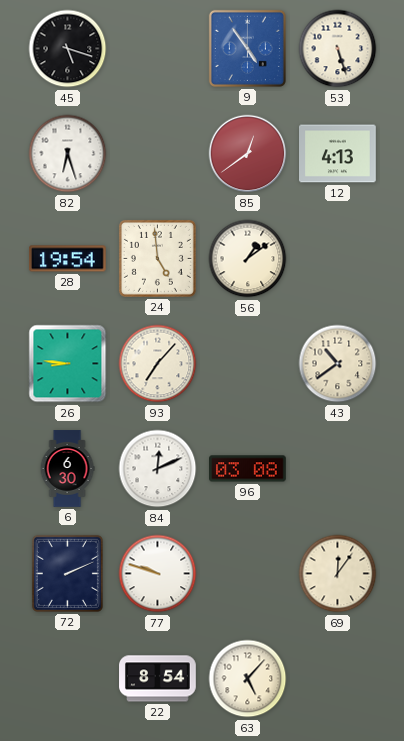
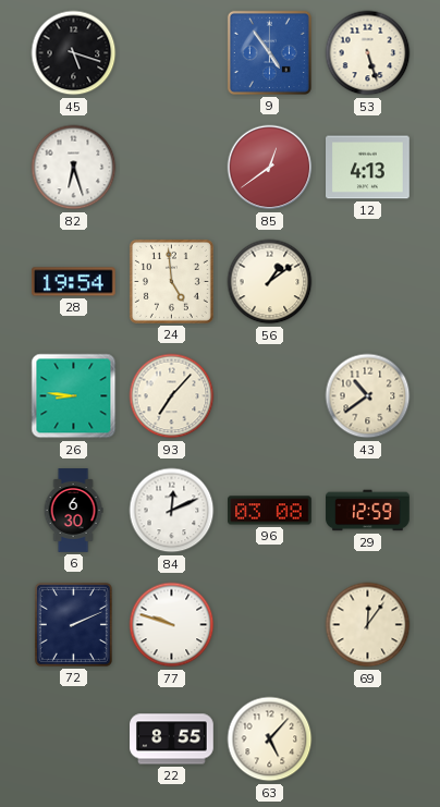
29: none -> 12:59
22: 8:54 -> 8:55
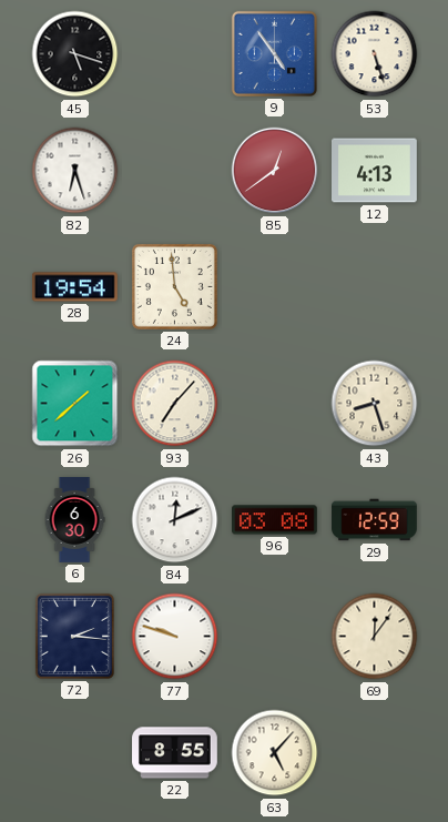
56: 1:09 -> none
26: 8:46 -> 1:38
43: 10:39 -> 8:27
72: 2:11 -> 2:16
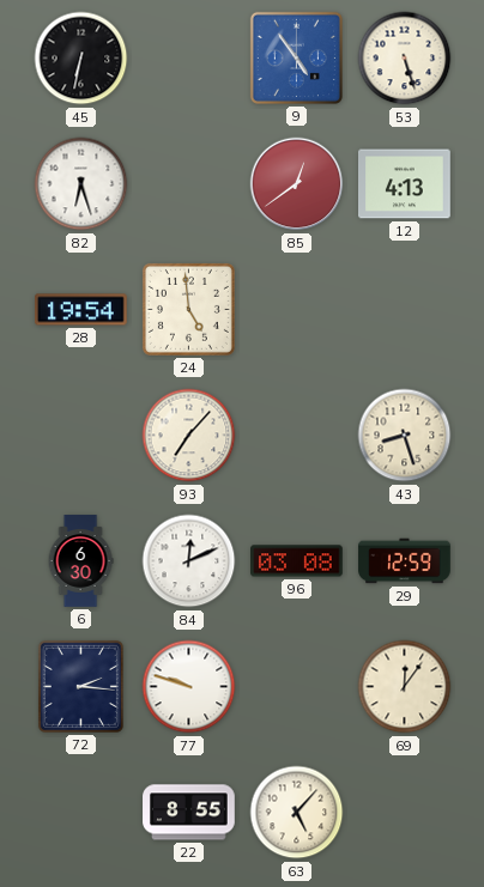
45: 5:18 -> 6:32
26: 1:38 -> none
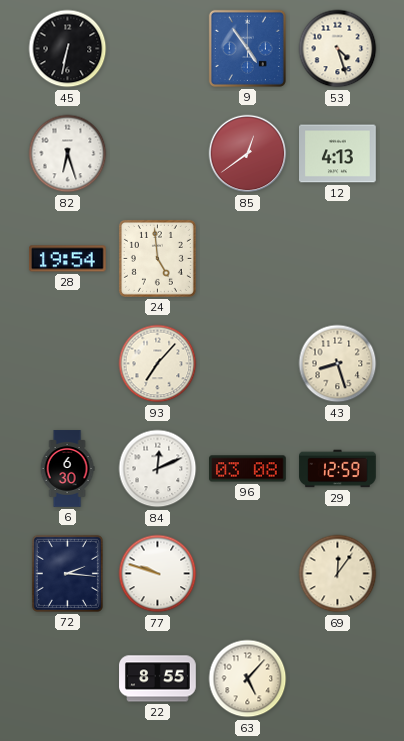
53: 5:27 -> 4:27
